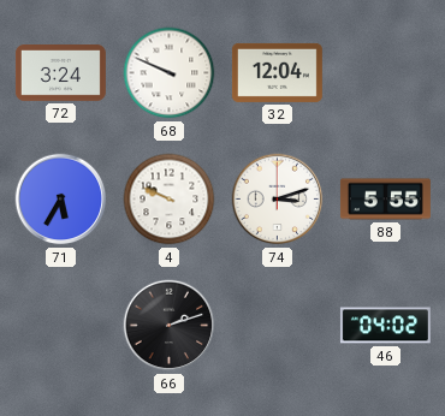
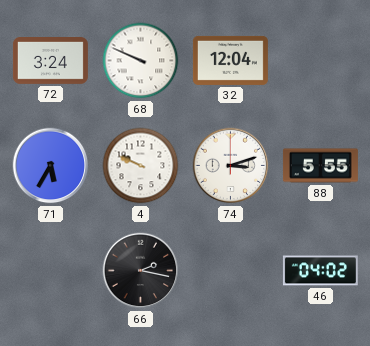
66: 2:12 -> 2:17
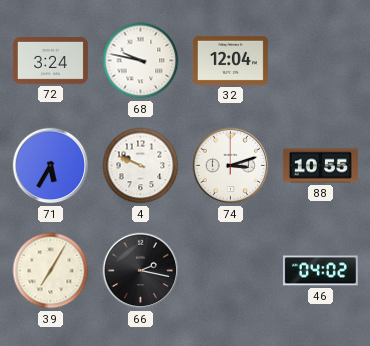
68: 9:49 -> 9:47
88: 5:55 -> 10:55
39: none -> 7:05
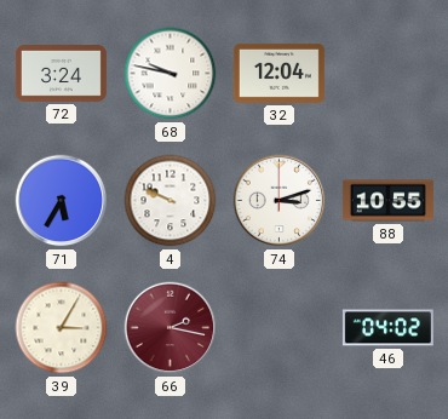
39: 7:05 -> 3:05
66 dial: black -> burgundy
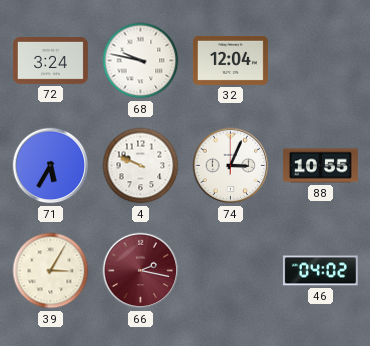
74: 3:12 -> 3:04
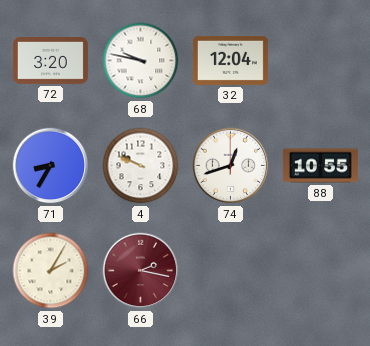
72: 3:24 -> 3:20
71: 5:35 -> 8:35
74: 3:04 -> 12:42
39: 3:05 -> 2:05
46: 04:02 -> none
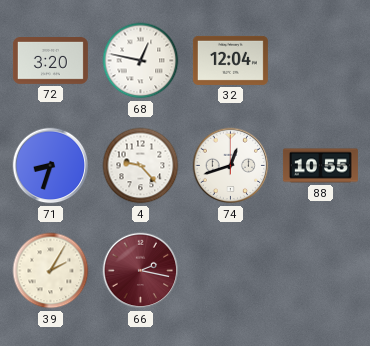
68: 9:47 -> 12:47
71: 8:35 -> 8:33
4: 9:49 -> 9:23
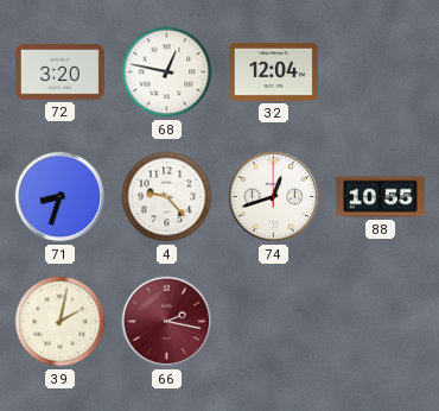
39: 2:05 -> 2:02
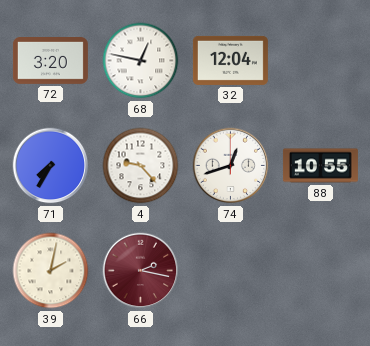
71: 8:33 -> 7:35
